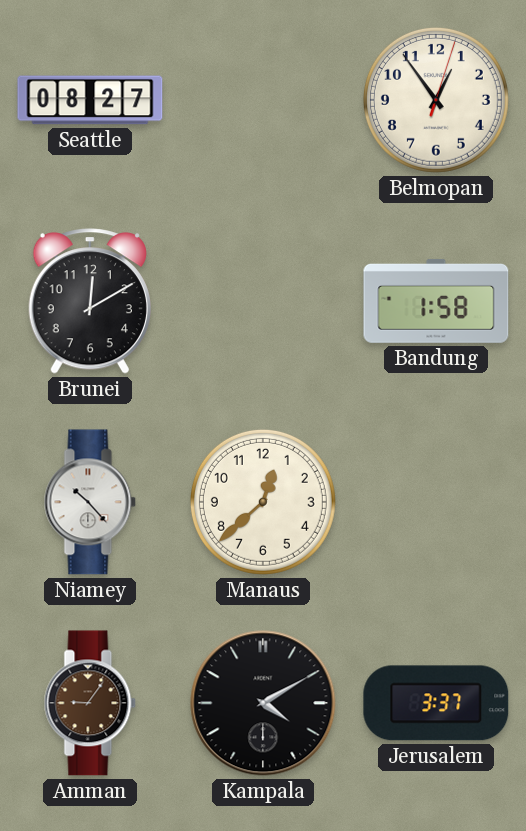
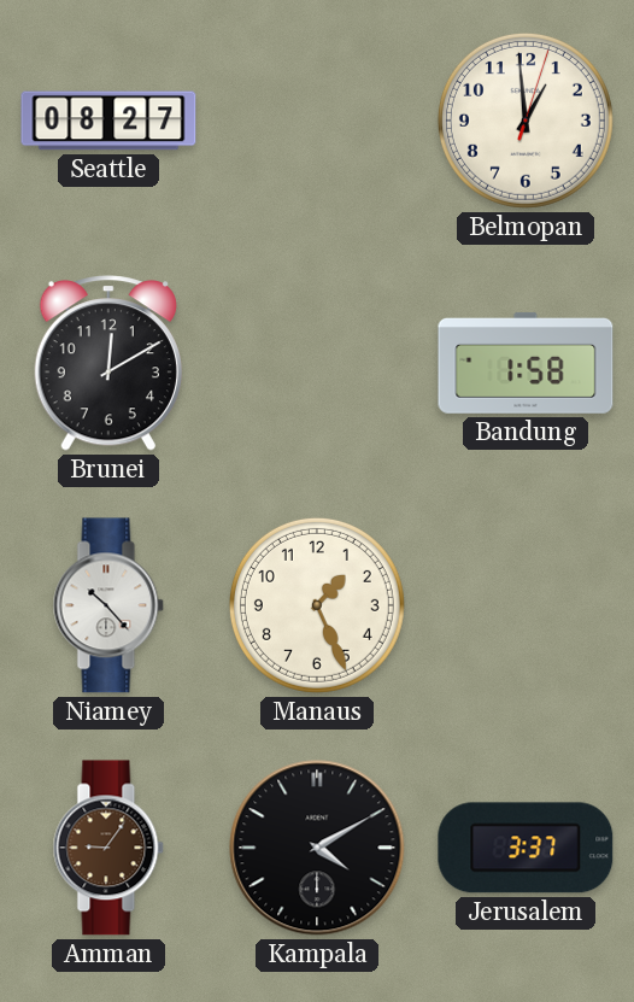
Belmopan: 12:54 -> 12:59
Manaus: 12:38 -> 1:26
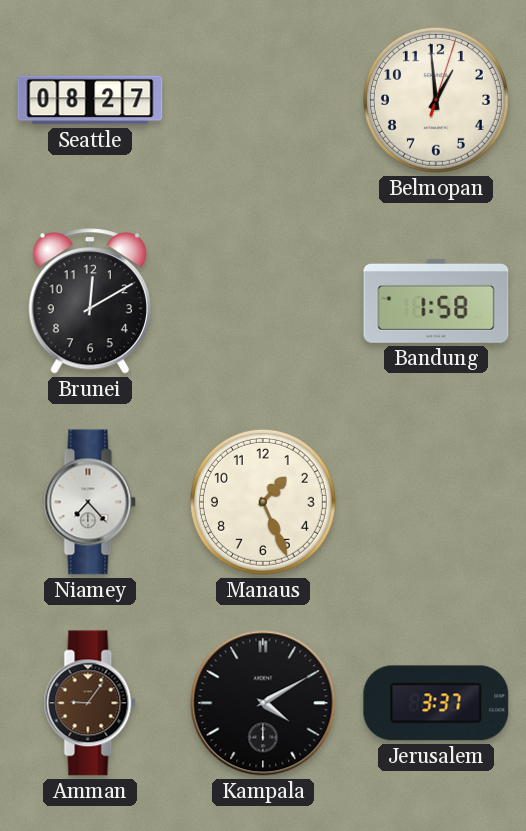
Niamey: 10:23 -> 7:23
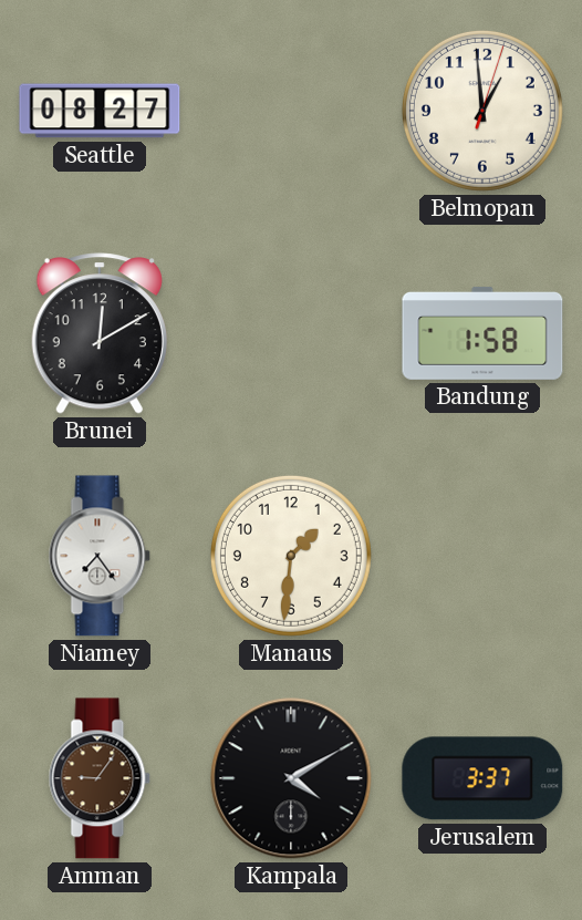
Niamey: 7:23 -> 7:24
Manaus: 1:26 -> 1:31
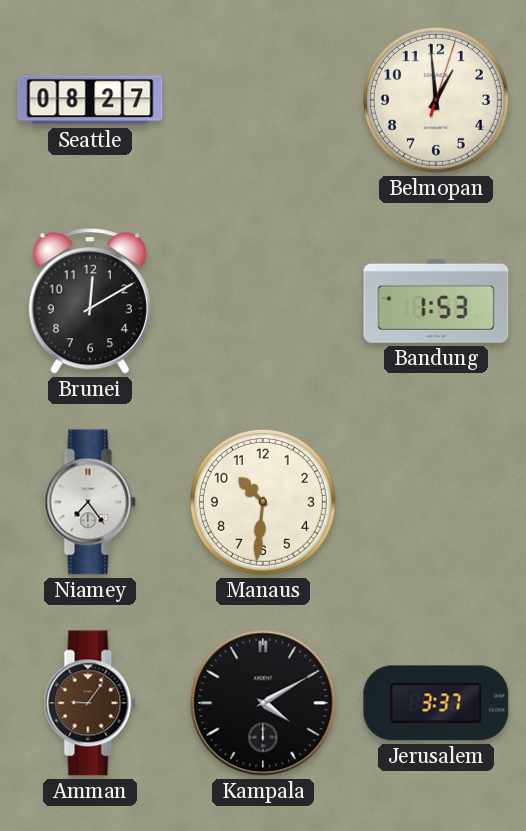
Bandung: 1:58 -> 1:53
Manaus: 1:31 -> 10:31
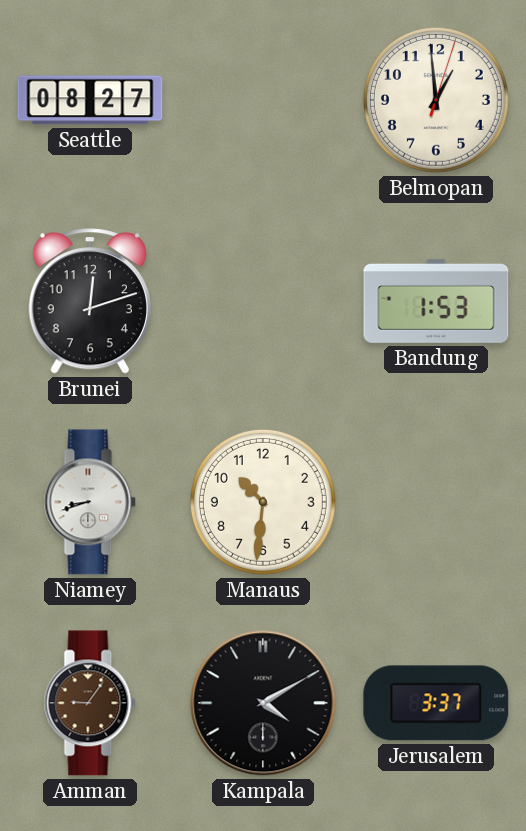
Brunei: 12:10 -> 12:12
Niamey: 7:24 -> 8:42
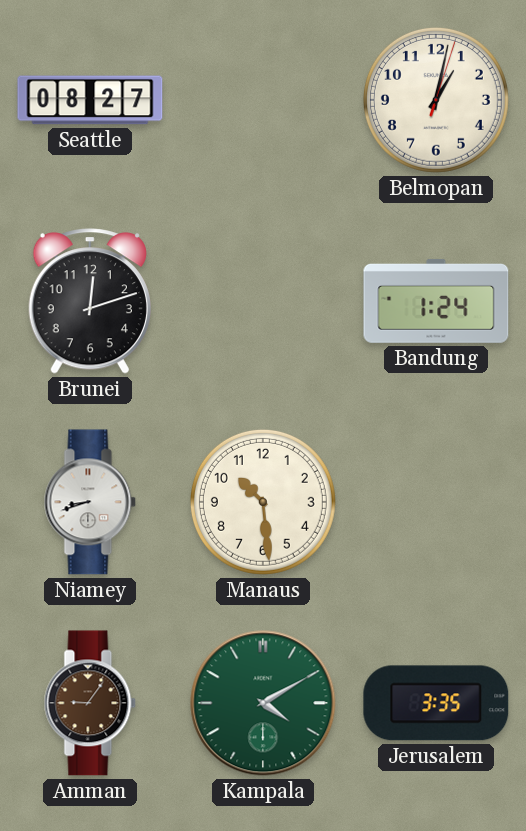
Belmopan: 12:59 -> 1:02
Bandung: 1:53 -> 1:24
Manaus: 10:31 -> 10:29
Kampala dial: black -> green
Jerusalem: 3:37 -> 3:35
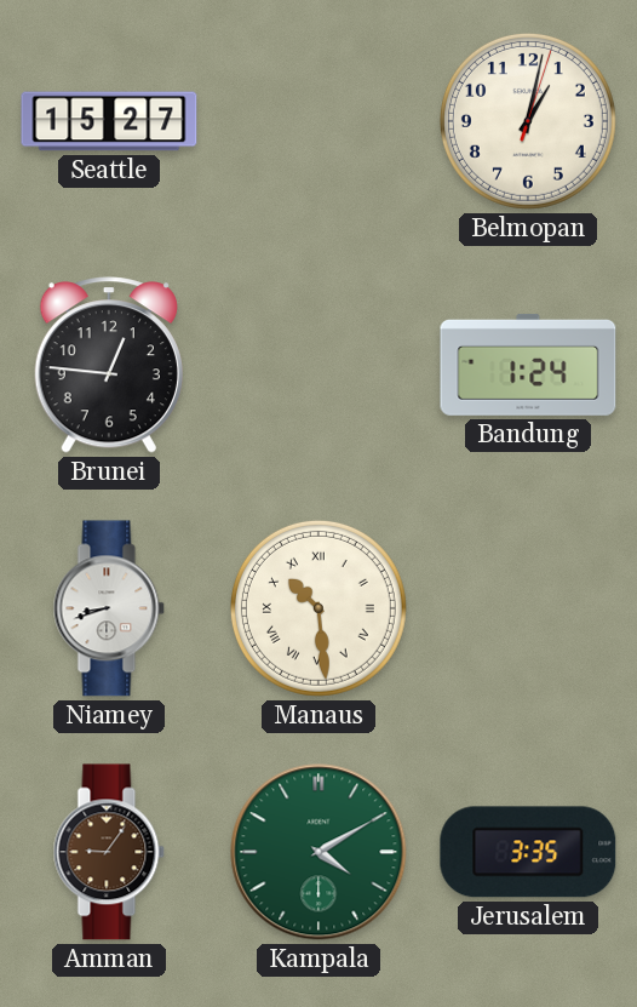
Seattle: 08:27 -> 15:27
Brunei: 12:12 -> 12:46
Manaus numerals: Arabic -> Roman
